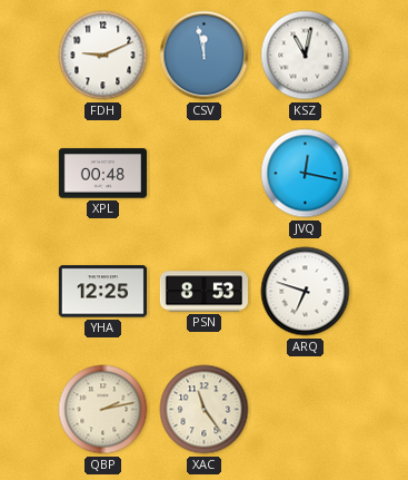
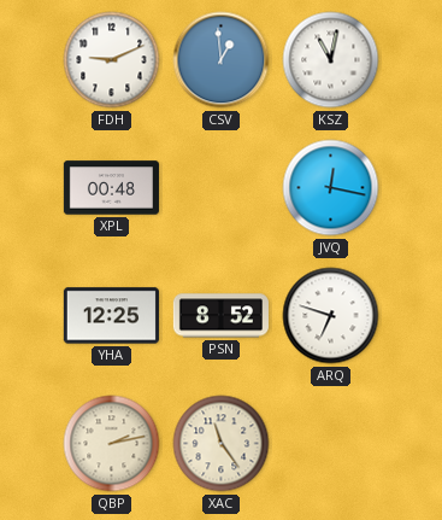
CSV: 11:58 -> 12:59
PSN: 8:53 -> 8:52
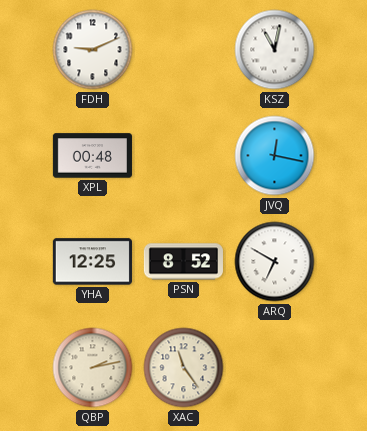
CSV: 12:59 -> none
ARQ: 6:48 -> 6:50
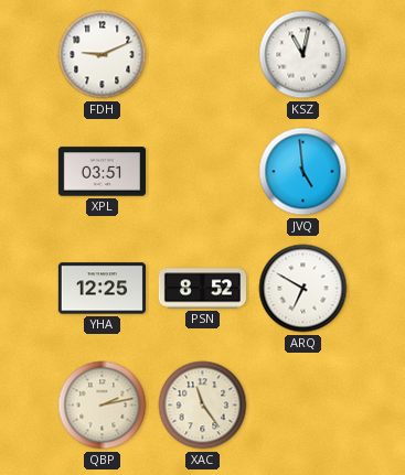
XPL: 00:48 -> 03:51
JVQ: 12:17 -> 4:59
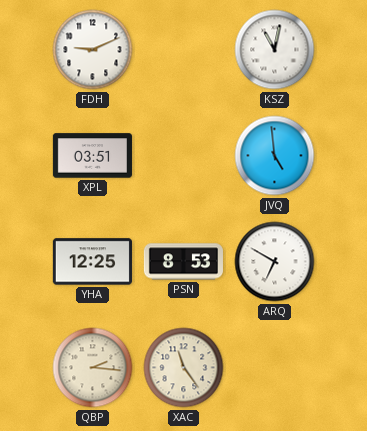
PSN: 8:52 -> 8:53
QBP: 2:13 -> 2:16
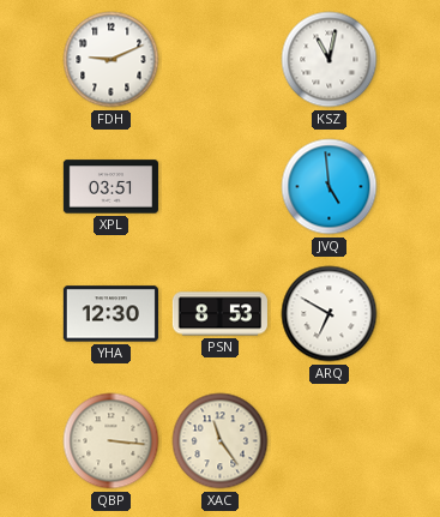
YHA: 12:25 -> 12:30
QBP: 2:16 -> 3:16
